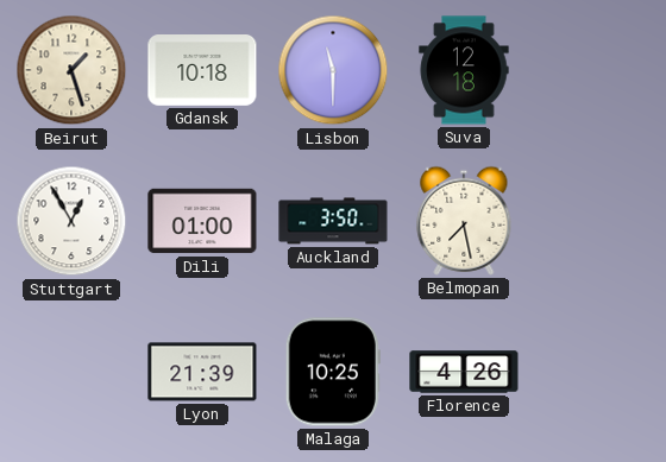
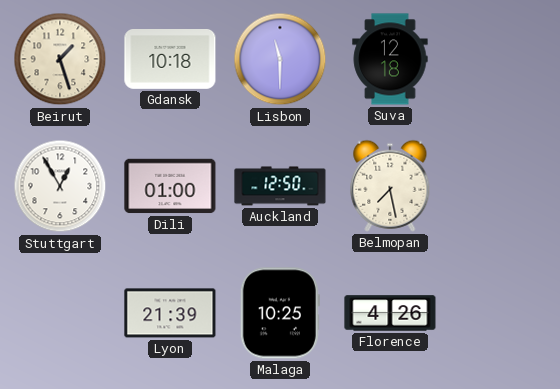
Auckland: 3:50 -> 12:50
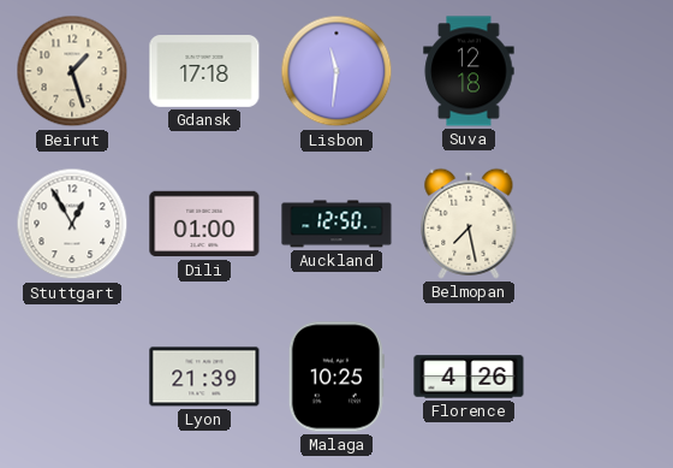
Gdansk: 10:18 -> 17:18
Lisbon: 11:30 -> 11:31
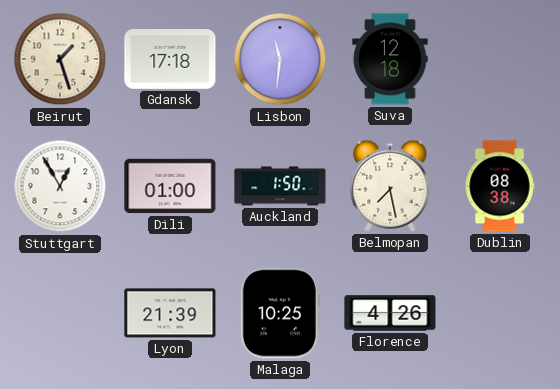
Auckland: 12:50 -> 1:50
Dublin: none -> 08:38
